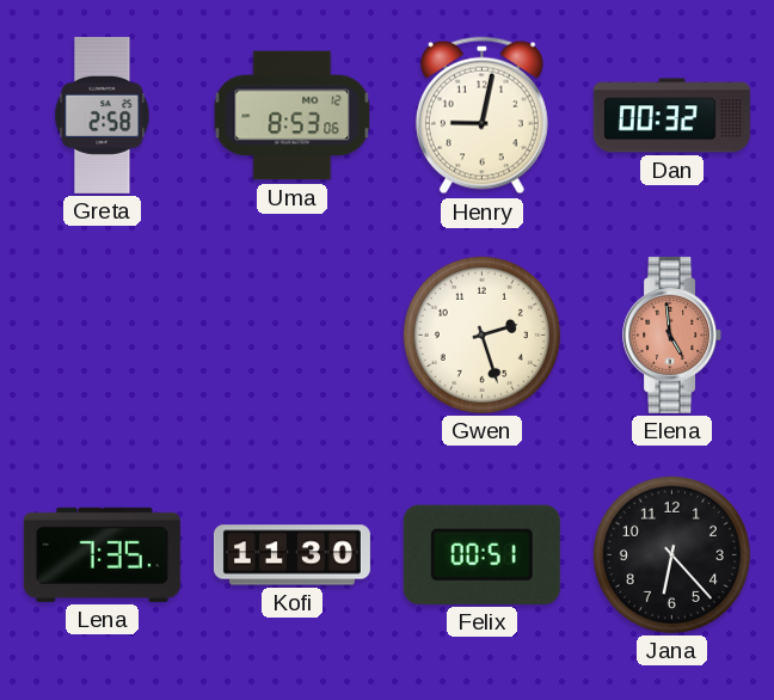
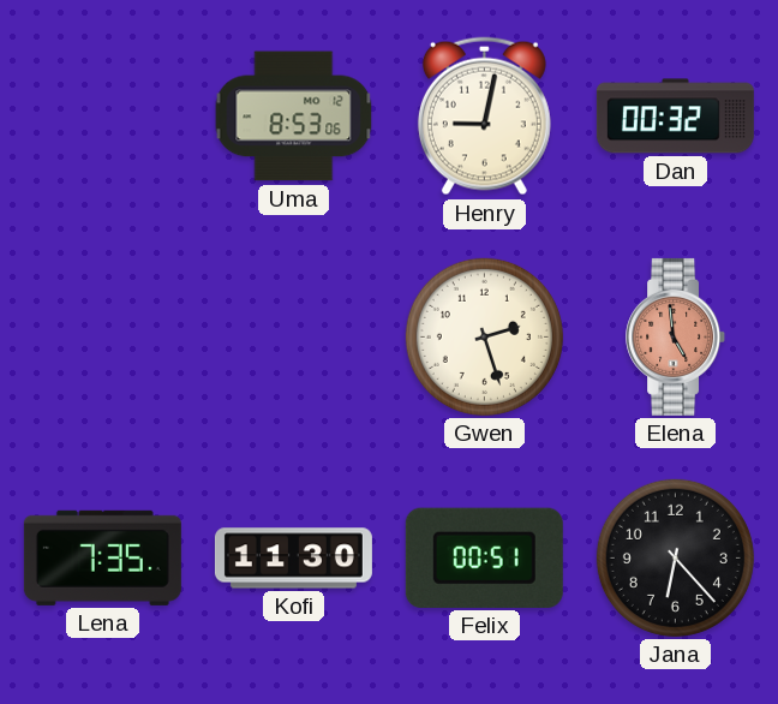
Greta: 2:58 -> none
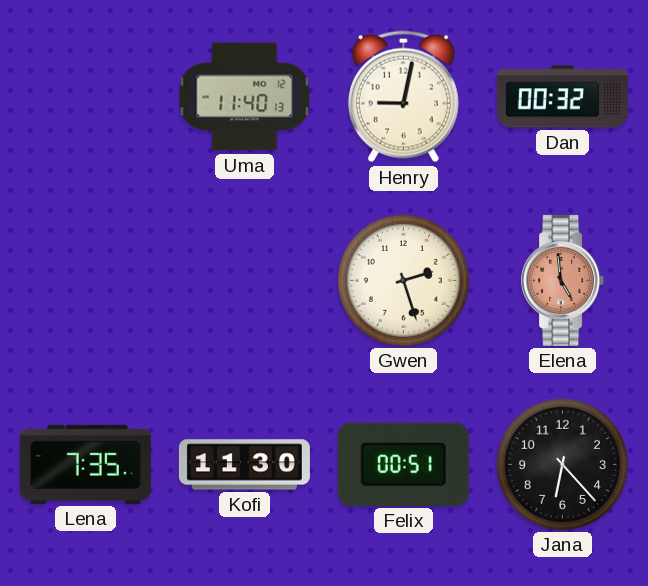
Uma: 8:53 -> 11:40
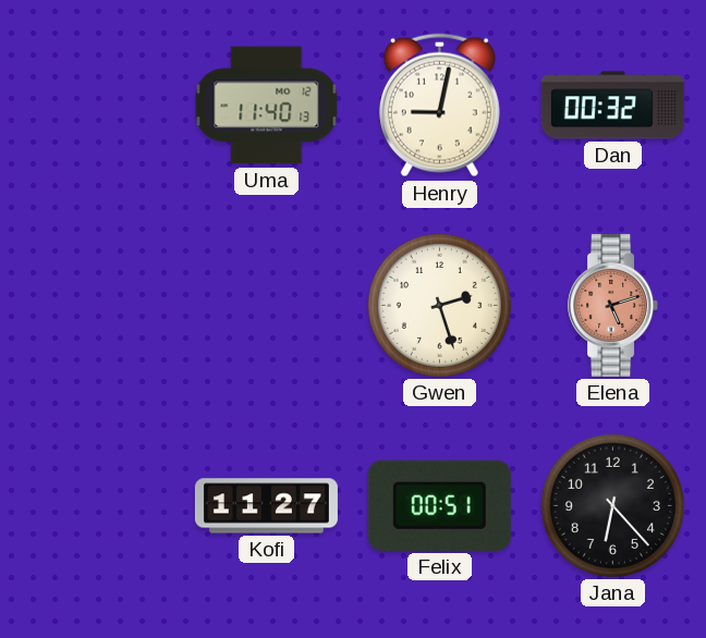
Elena: 4:59 -> 5:12
Lena: 7:35 -> none
Kofi: 11:30 -> 11:27
